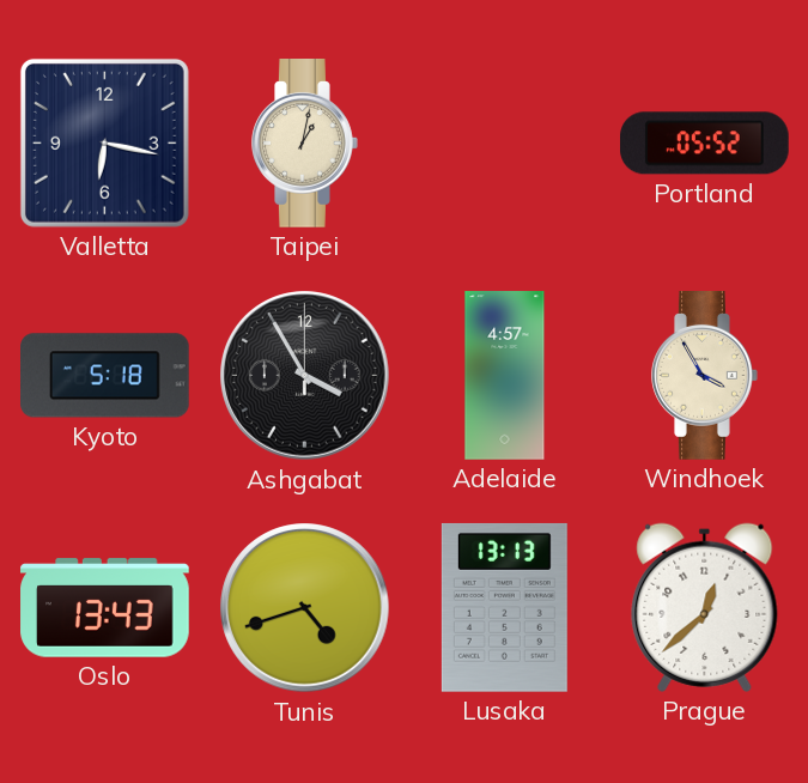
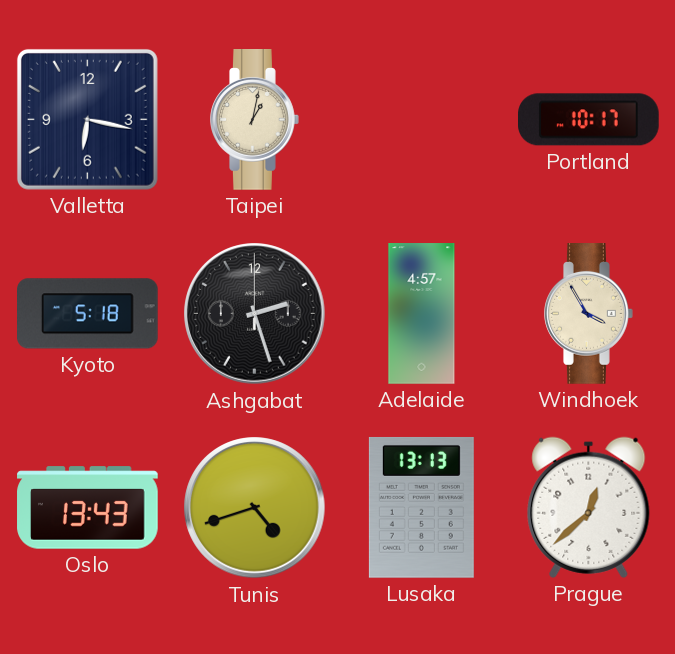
Portland: 05:52 -> 10:17
Ashgabat: 3:55 -> 2:27
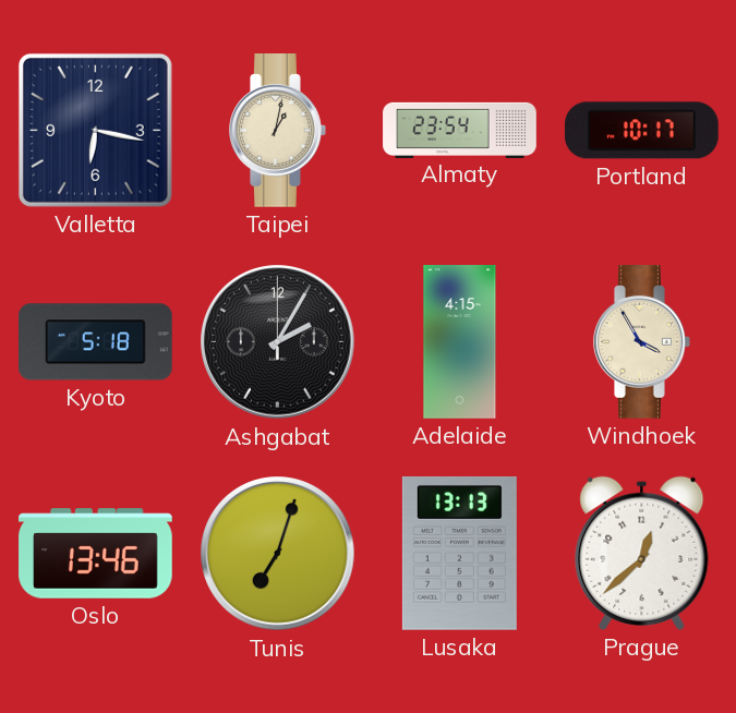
Almaty: none -> 23:54
Ashgabat: 2:27 -> 2:05
Adelaide: 4:57 -> 4:15
Oslo: 13:43 -> 13:46
Tunis: 4:42 -> 7:03
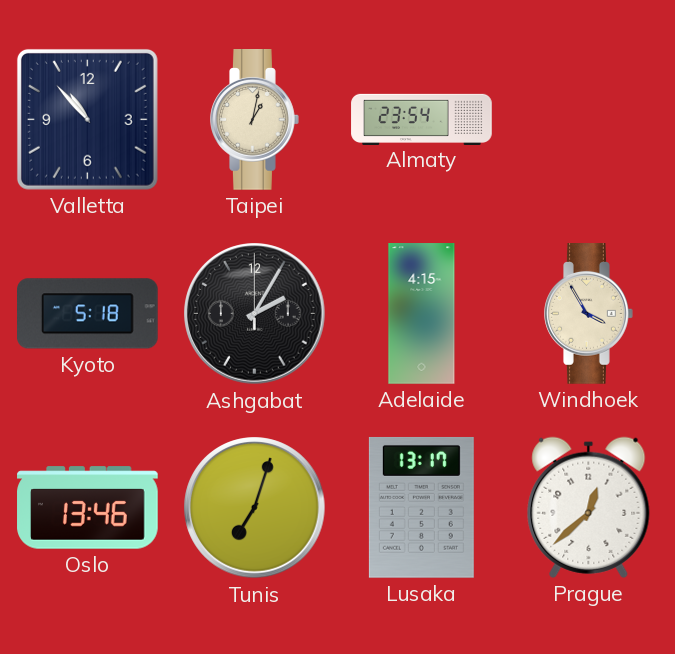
Valletta: 6:17 -> 10:53
Portland: 10:17 -> none
Lusaka: 13:13 -> 13:17
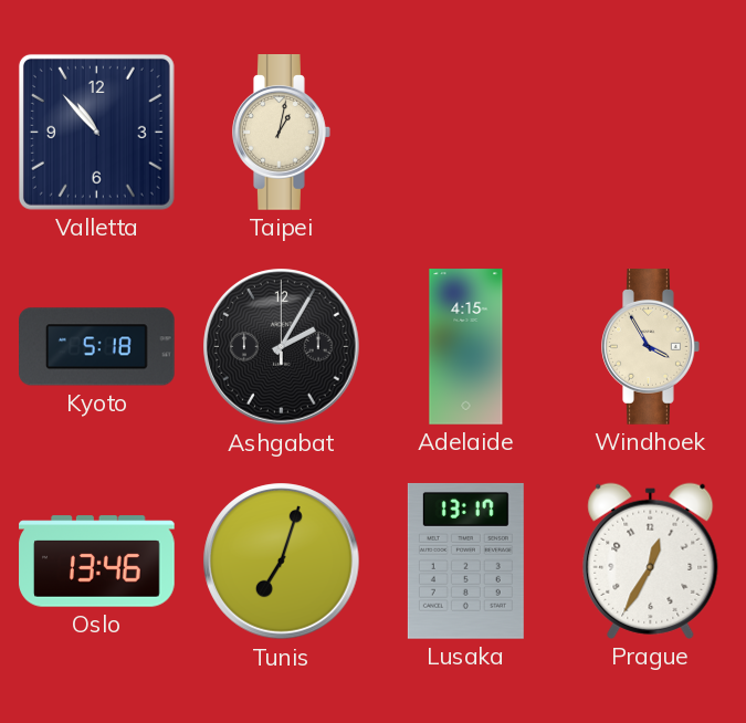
Almaty: 23:54 -> none
Prague: 12:38 -> 12:35
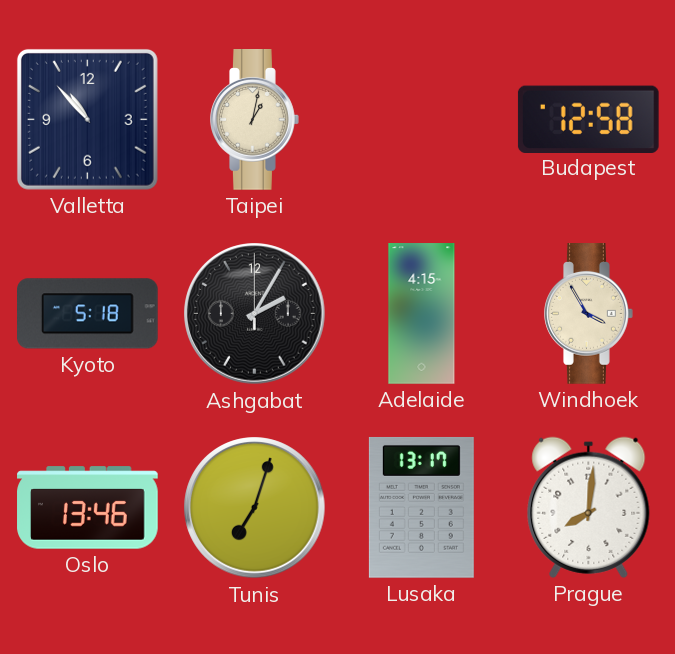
Budapest: none -> 12:58
Prague: 12:35 -> 8:01
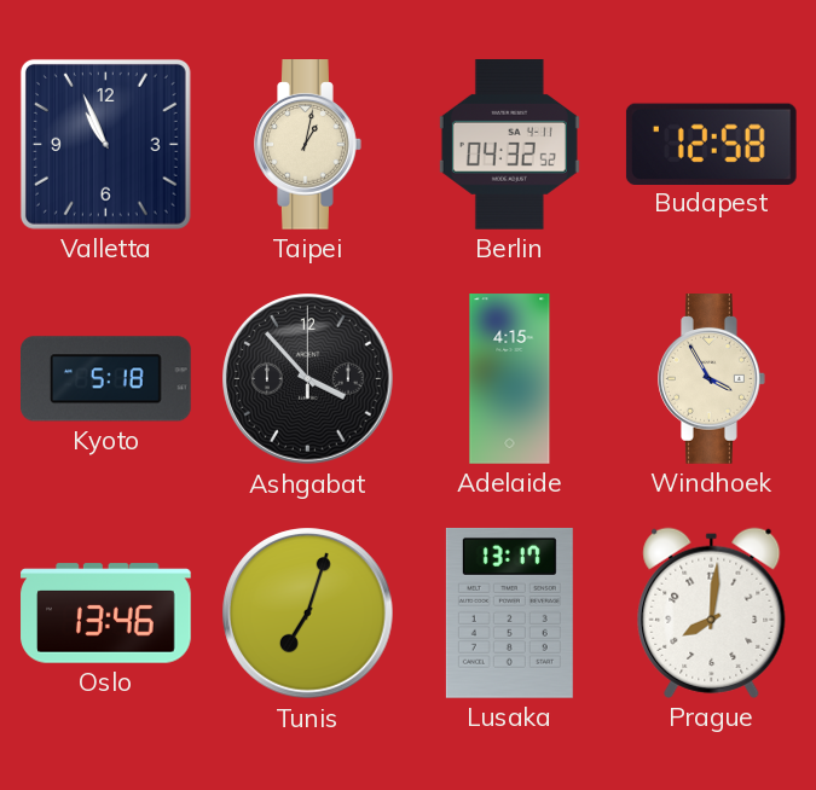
Valletta: 10:53 -> 10:56
Berlin: none -> 04:32
Ashgabat: 2:05 -> 3:53
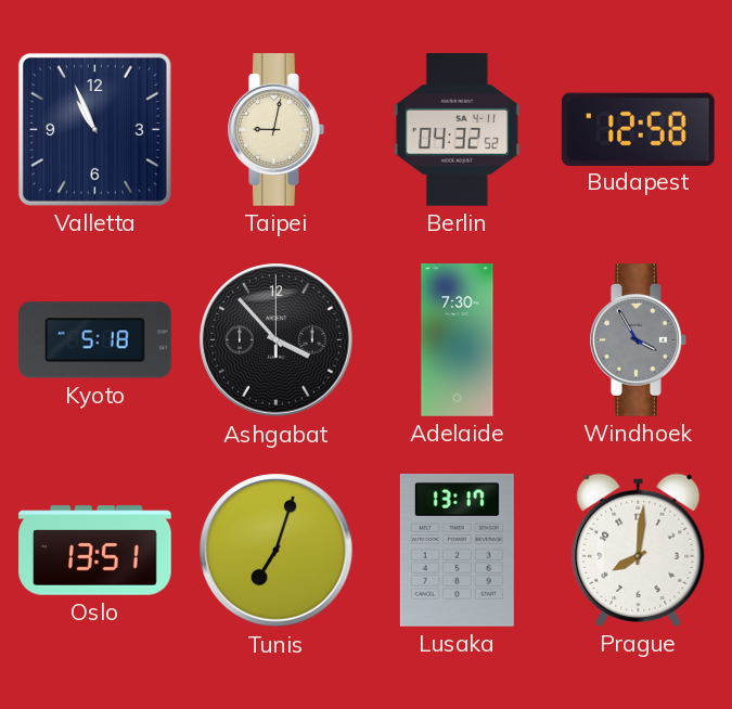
Taipei: 1:02 -> 9:02
Adelaide: 4:15 -> 7:30
Windhoek dial: cream -> grey
Oslo: 13:46 -> 13:51
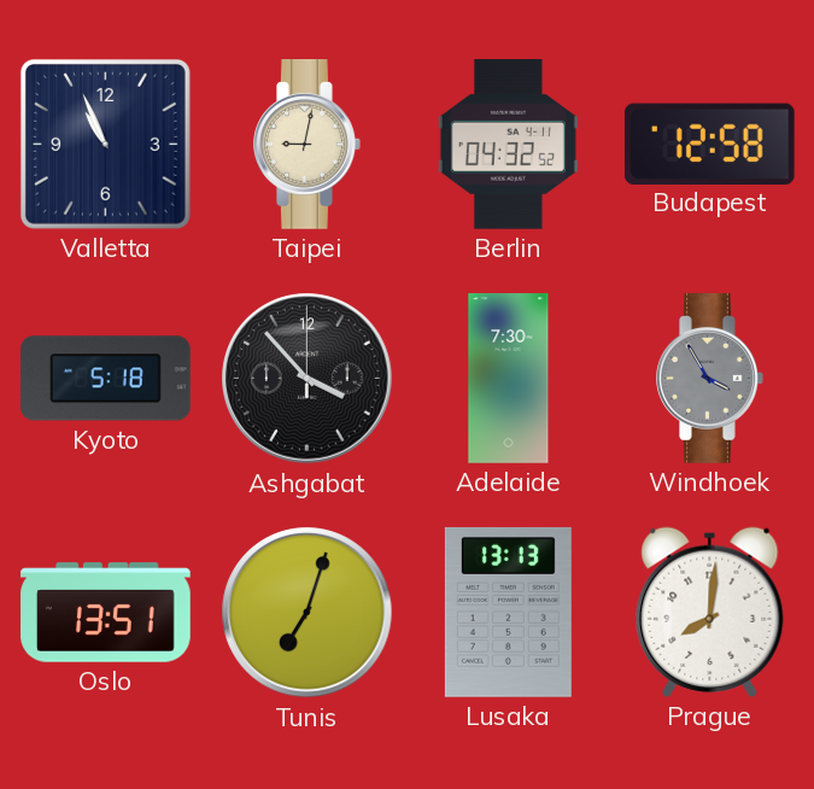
Lusaka: 13:17 -> 13:13
